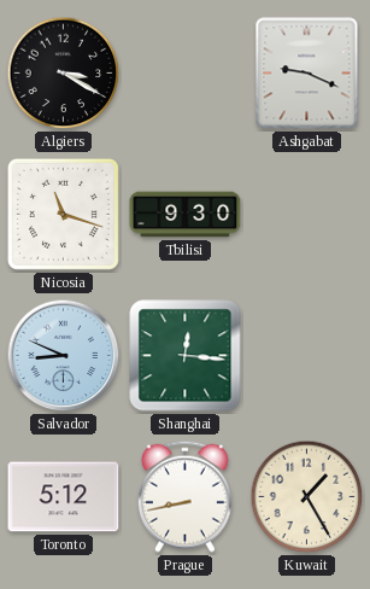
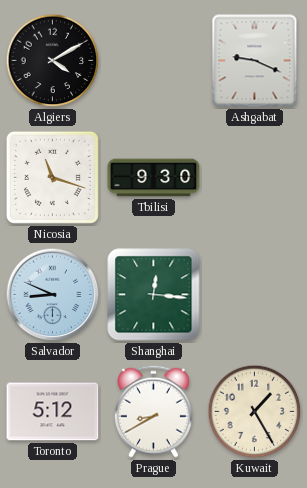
Algiers: 3:20 -> 4:10
Prague: 8:43 -> 8:40
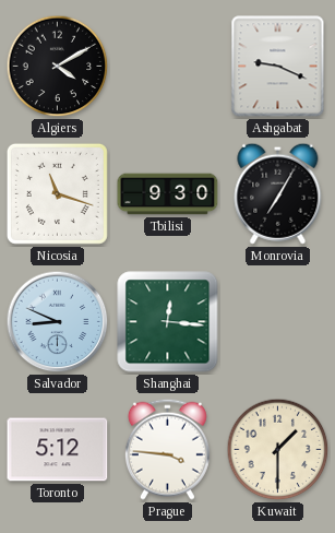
Monrovia: none -> 7:05
Prague: 8:40 -> 3:46
Kuwait: 1:25 -> 1:30
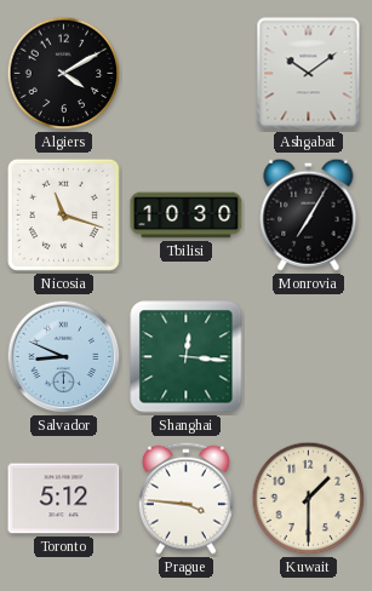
Ashgabat: 9:19 -> 10:09
Tbilisi: 9:30 -> 10:30
